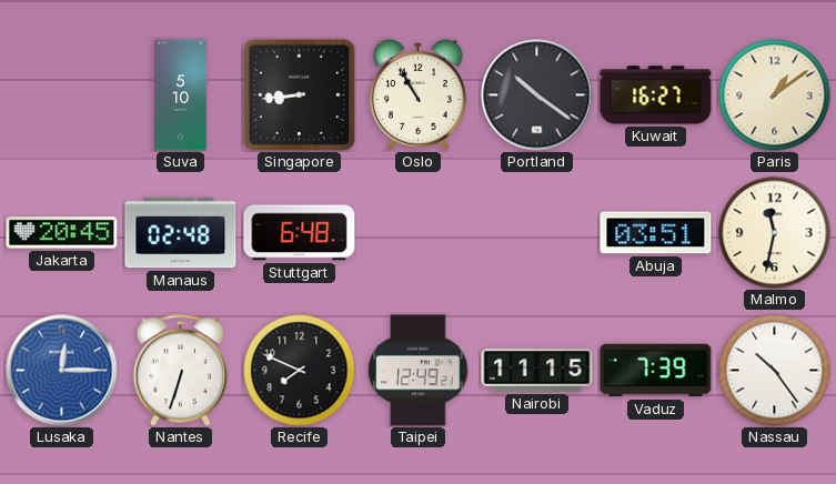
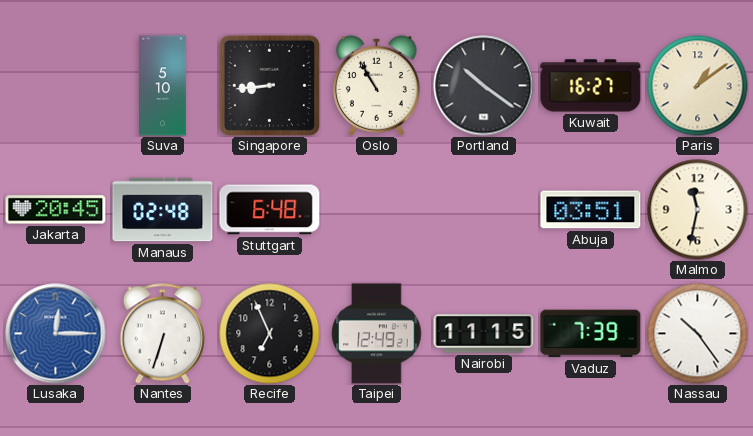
Recife: 7:49 -> 6:56
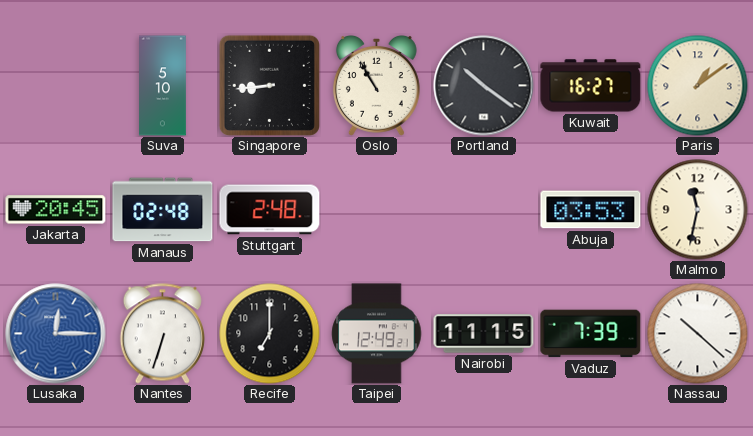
Stuttgart: 6:48 -> 2:48
Abuja: 03:51 -> 03:53
Recife: 6:56 -> 7:00
Nassau: 10:24 -> 10:22
